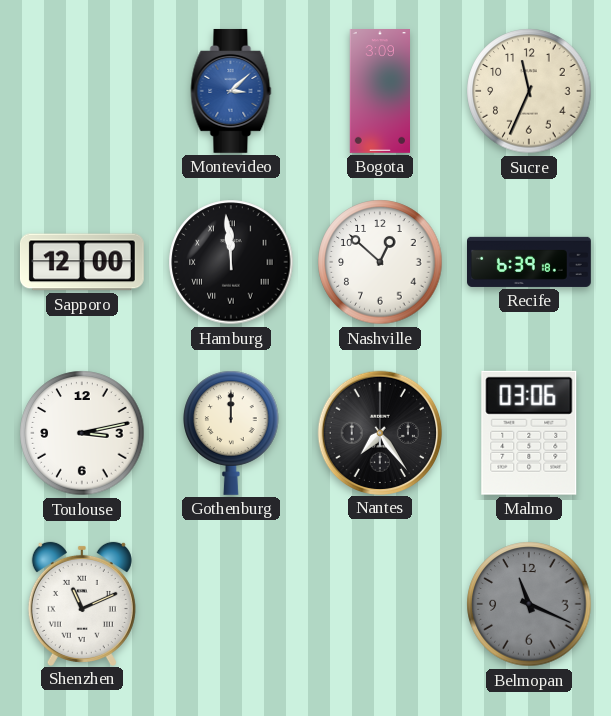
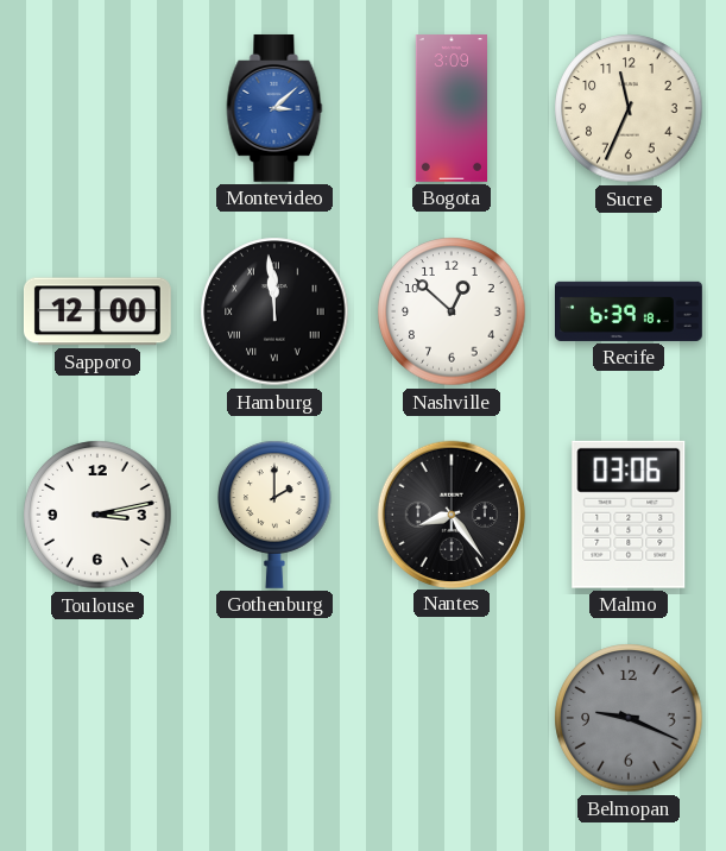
Gothenburg: 12:00 -> 2:00
Nantes: 7:24 -> 8:24
Shenzhen: 11:11 -> none
Belmopan: 11:19 -> 9:19
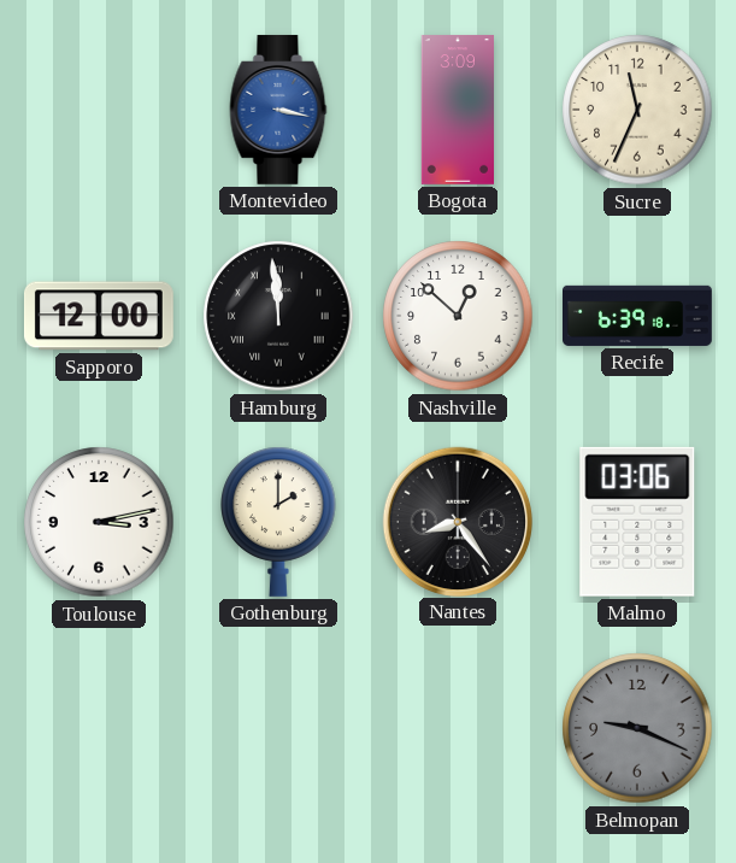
Montevideo: 3:08 -> 3:17
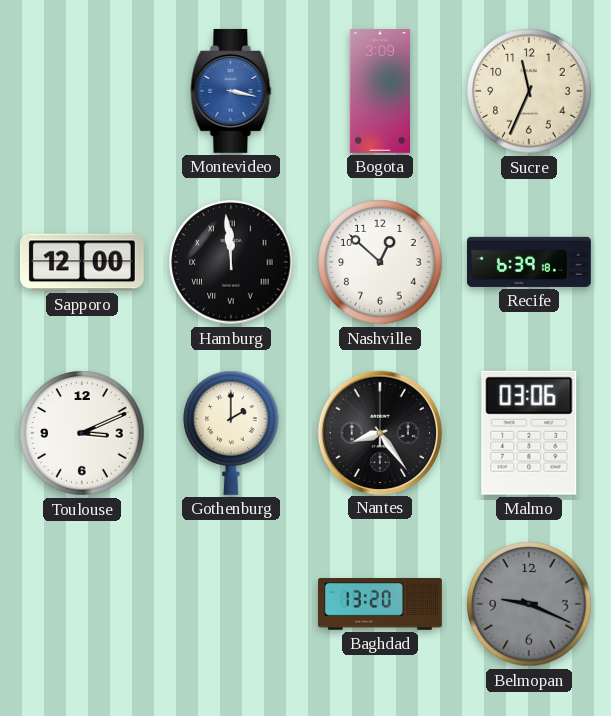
Toulouse: 3:13 -> 3:11
Baghdad: none -> 13:20
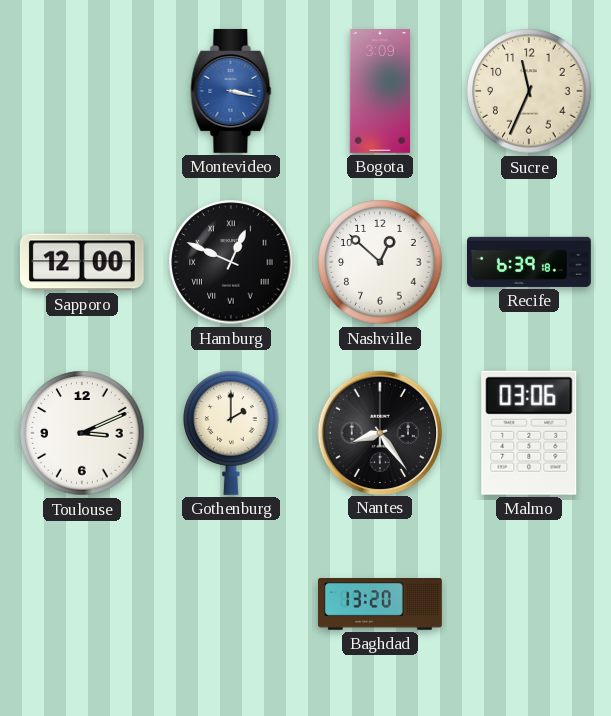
Hamburg: 11:59 -> 12:49
Belmopan: 9:19 -> none
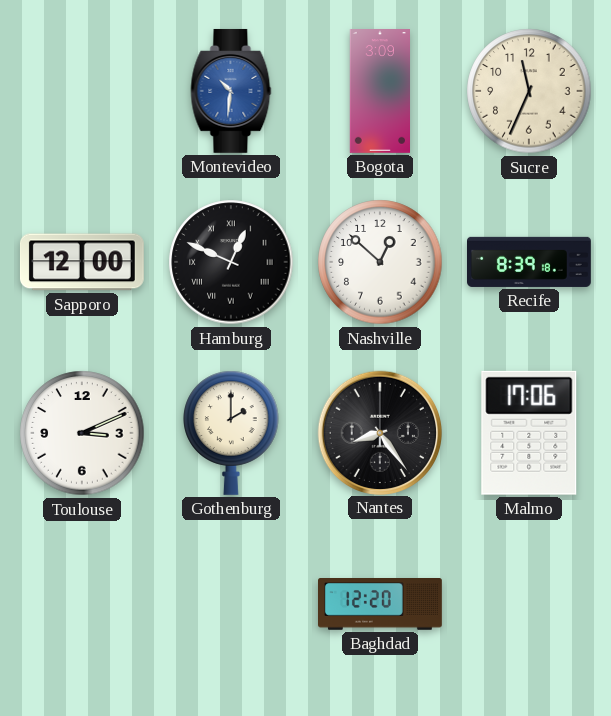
Montevideo: 3:17 -> 10:31
Recife: 6:39 -> 8:39
Malmo: 03:06 -> 17:06
Baghdad: 13:20 -> 12:20
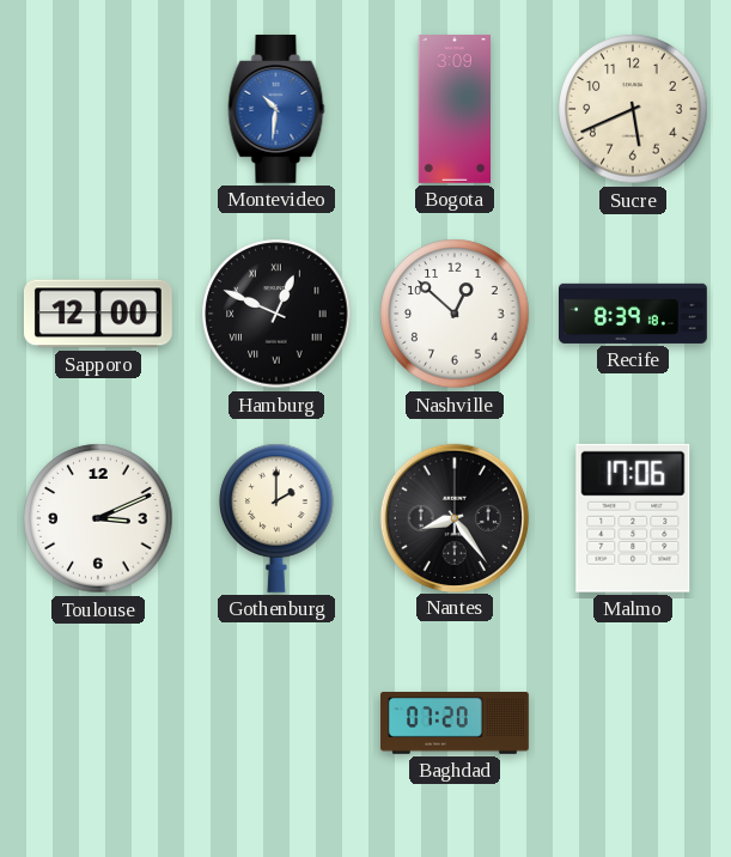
Sucre: 11:34 -> 5:41
Baghdad: 12:20 -> 07:20
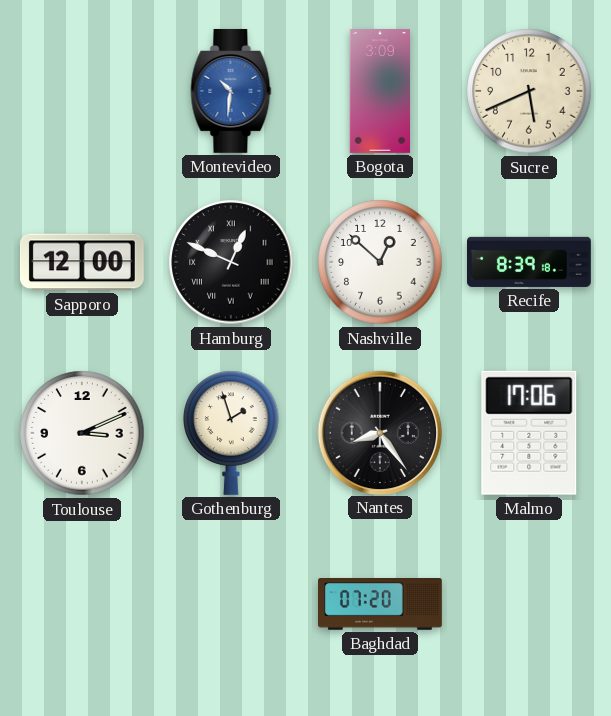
Gothenburg: 2:00 -> 1:57
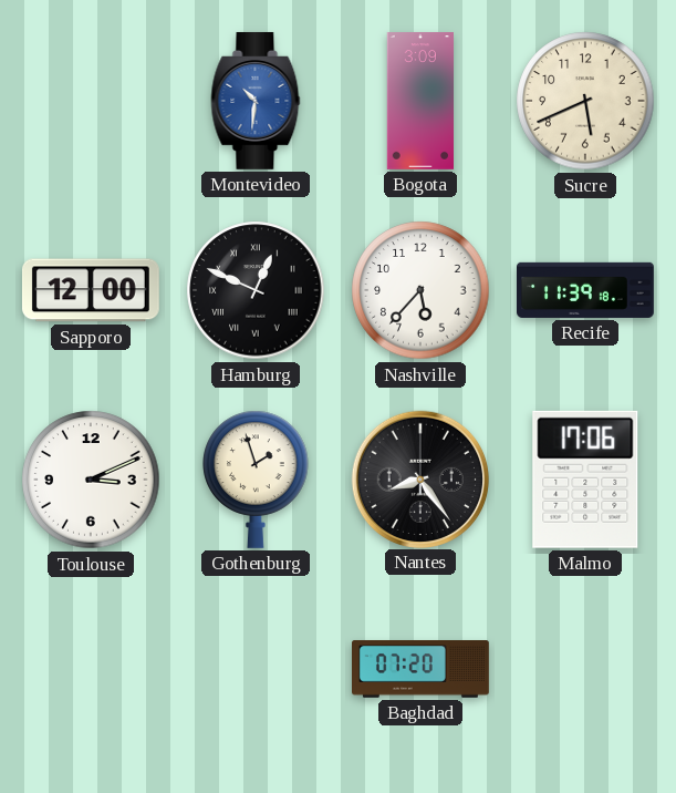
Nashville: 12:52 -> 5:37
Recife: 8:39 -> 11:39
